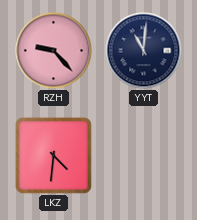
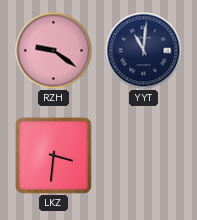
RZH: 9:23 -> 9:21
LKZ: 4:31 -> 3:31
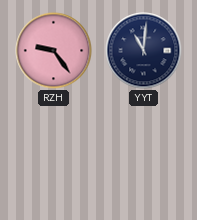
RZH: 9:21 -> 9:24
LKZ: 3:31 -> none
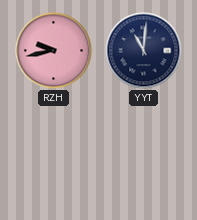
RZH: 9:24 -> 9:43
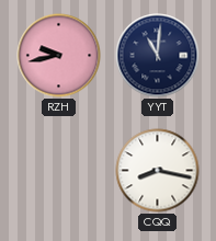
CQQ: none -> 8:17
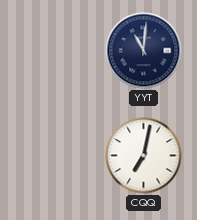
RZH: 9:43 -> none
CQQ: 8:17 -> 7:02
